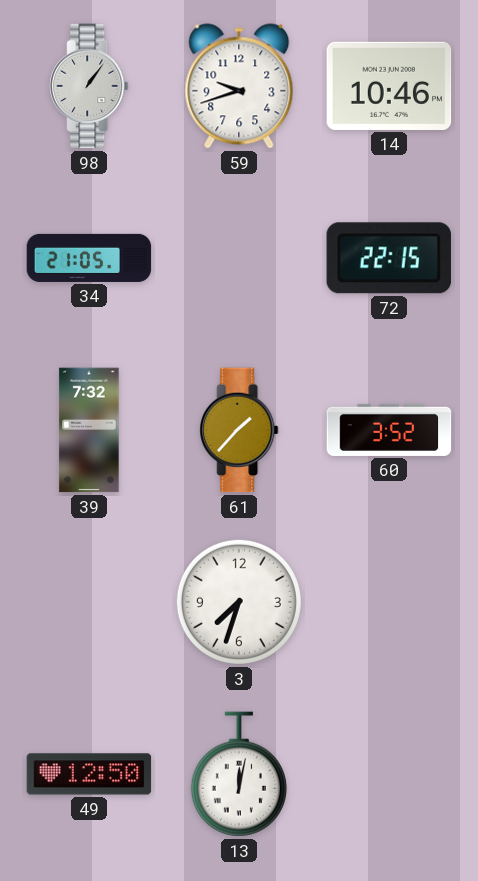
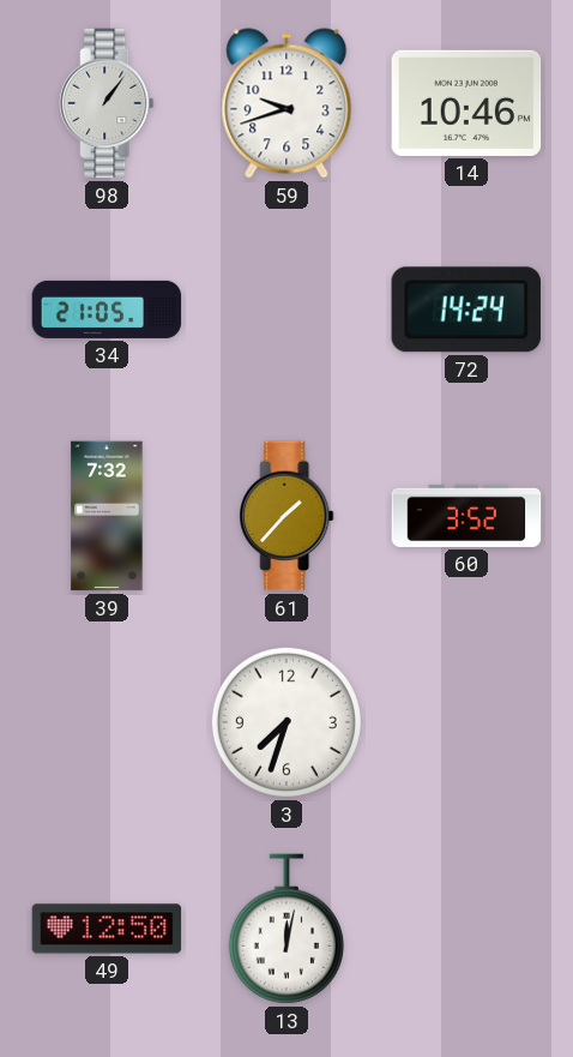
72: 22:15 -> 14:24
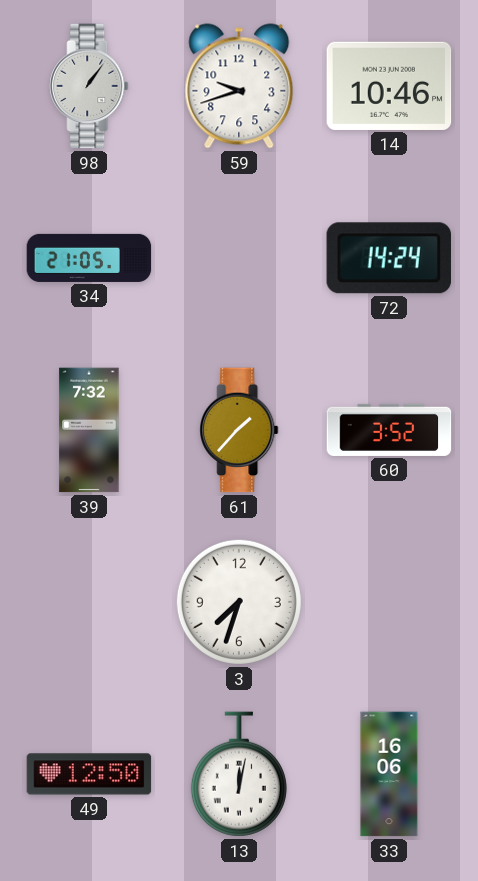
33: none -> 16:06
